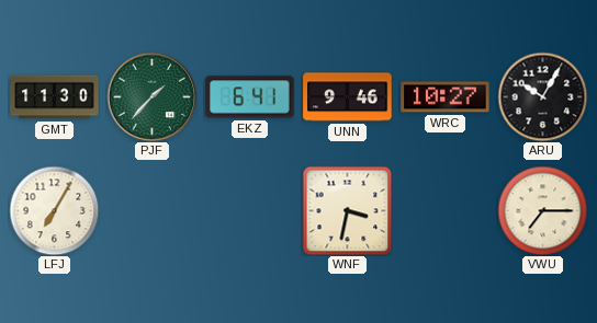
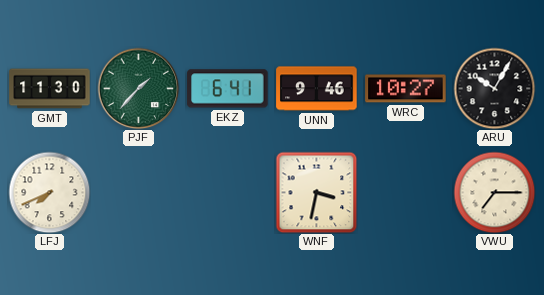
LFJ: 7:05 -> 7:41
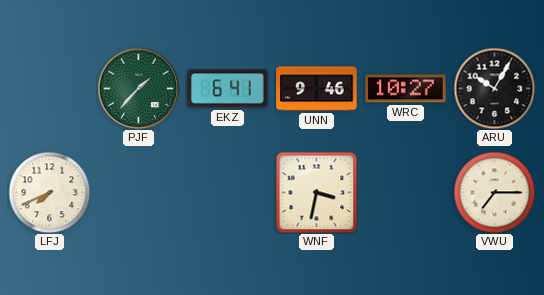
GMT: 11:30 -> none
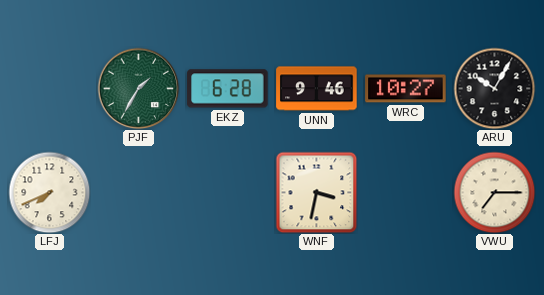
PJF: 1:37 -> 1:35
EKZ: 6:41 -> 6:28
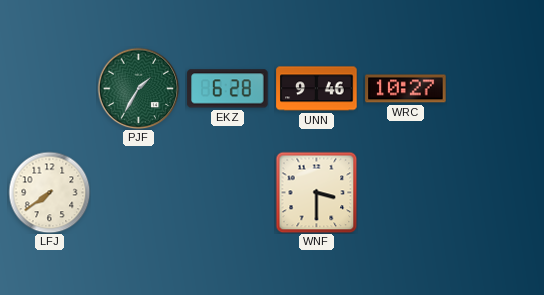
ARU: 10:05 -> none
LFJ: 7:41 -> 7:39
WNF: 3:32 -> 3:30
VWU: 7:15 -> none
